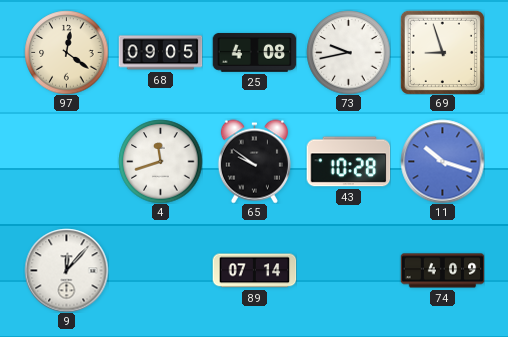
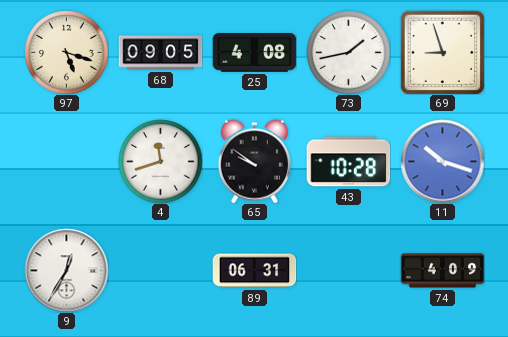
97: 12:21 -> 5:18
73: 9:43 -> 1:43
9: 12:07 -> 12:35
89: 07:14 -> 06:31
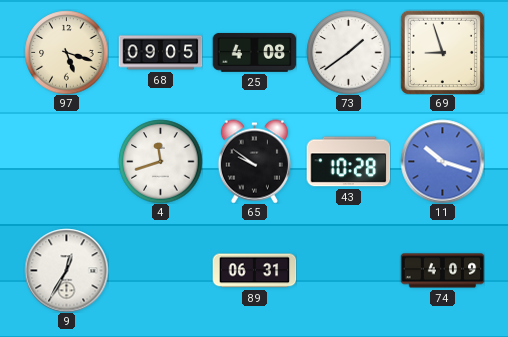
73: 1:43 -> 1:39
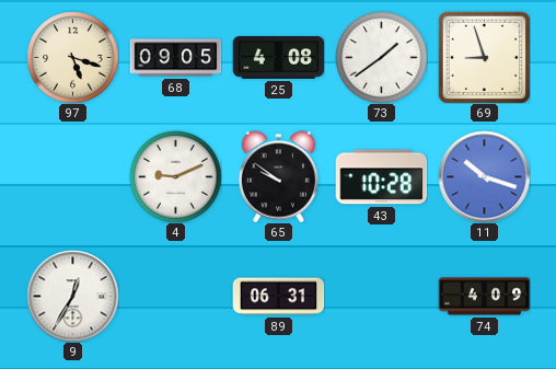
4: 11:42 -> 9:11
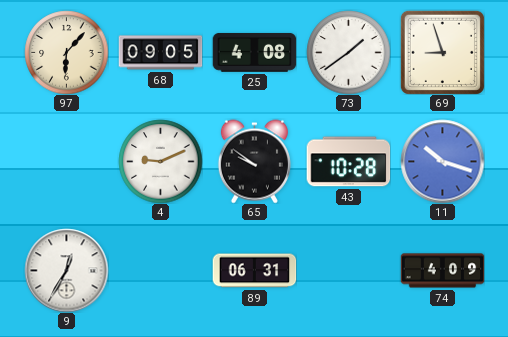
97: 5:18 -> 6:07
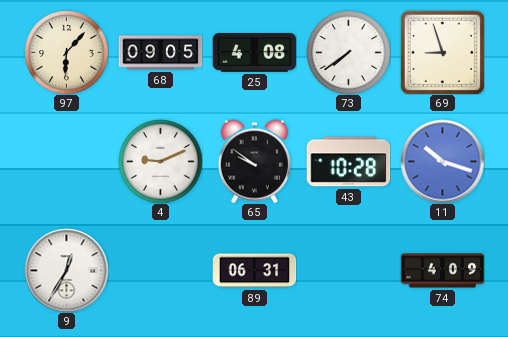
73: 1:39 -> 7:39
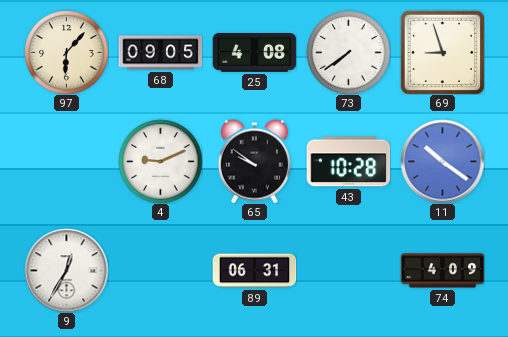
11: 10:18 -> 10:21
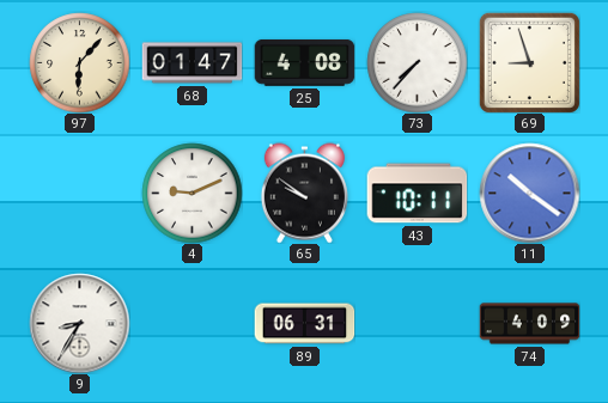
68: 09:05 -> 01:47
73: 7:39 -> 7:37
43: 10:28 -> 10:11
9: 12:35 -> 8:35
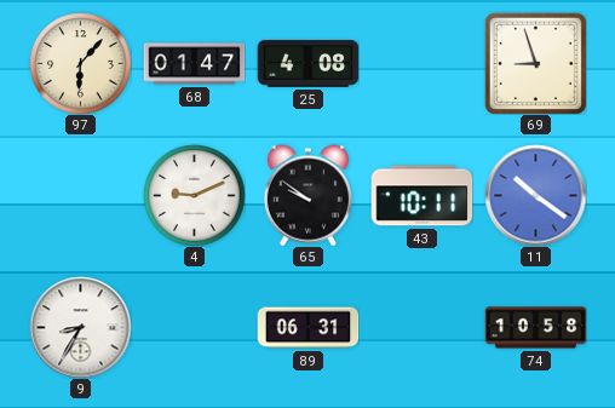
73: 7:37 -> none
74: 4:09 -> 10:58
